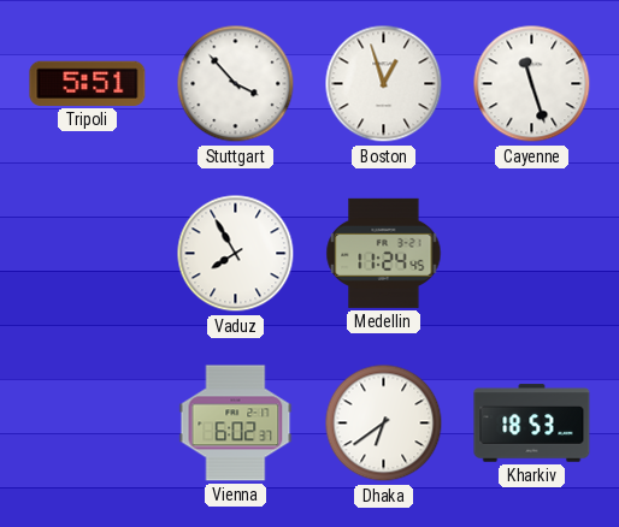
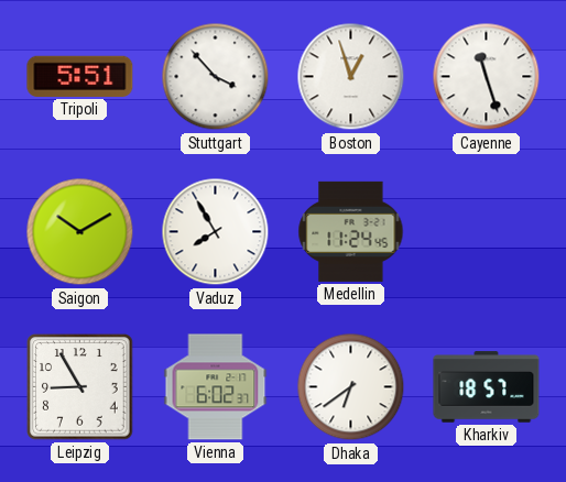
Saigon: none -> 10:10
Leipzig: none -> 8:55
Kharkiv: 18:53 -> 18:57
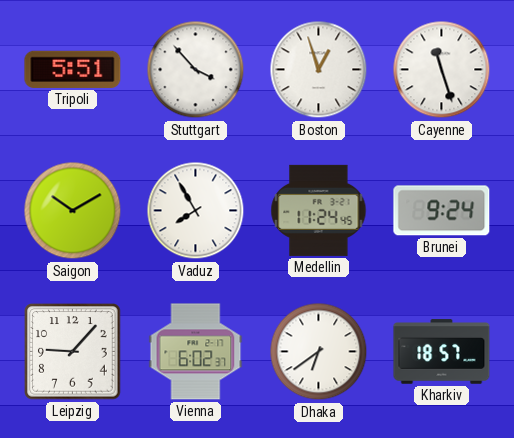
Brunei: none -> 9:24
Leipzig: 8:55 -> 9:07
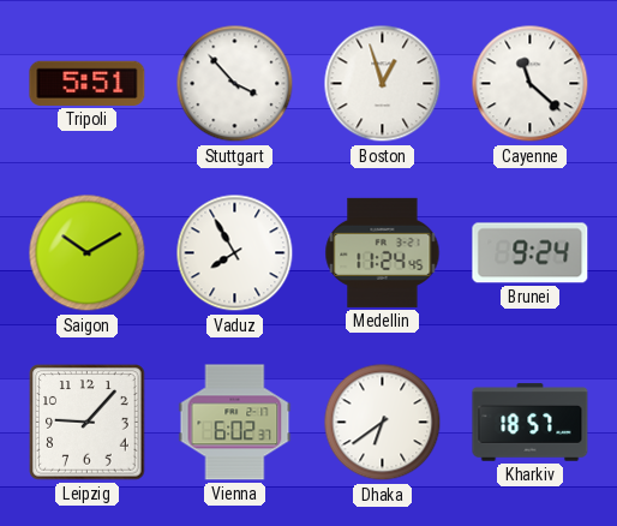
Cayenne: 11:27 -> 11:22
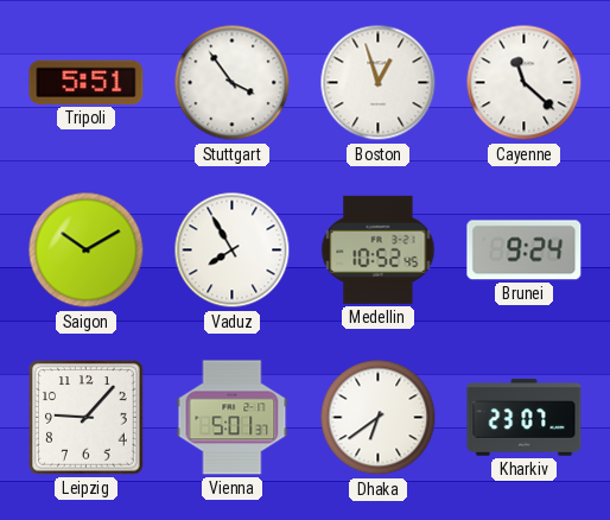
Stuttgart: 3:53 -> 3:54
Medellin: 11:24 -> 10:52
Vienna: 6:02 -> 5:01
Kharkiv: 18:57 -> 23:07
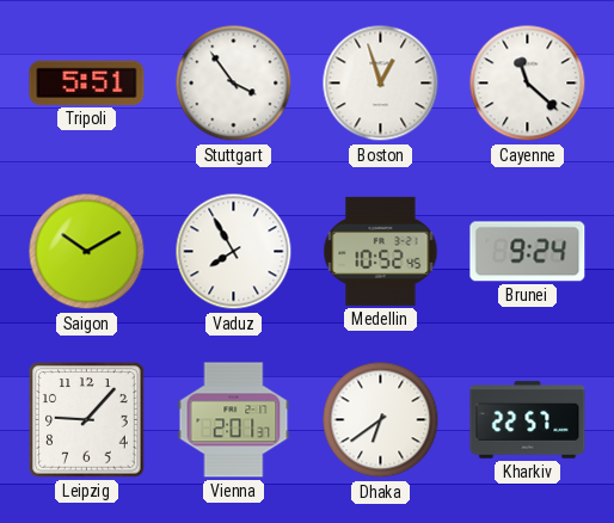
Vienna: 5:01 -> 2:01
Kharkiv: 23:07 -> 22:57
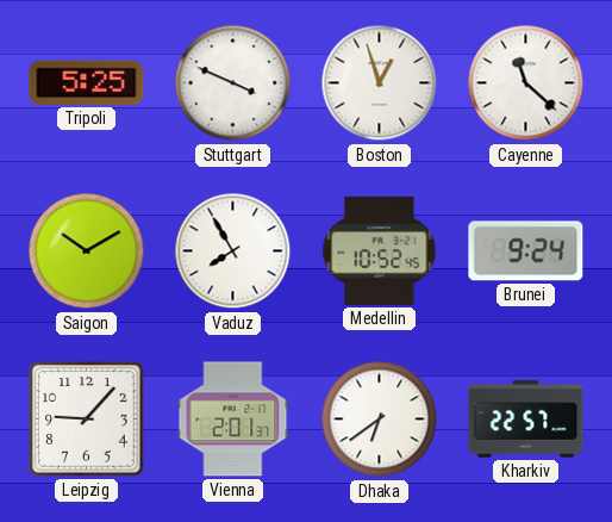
Tripoli: 5:51 -> 5:25
Stuttgart: 3:54 -> 3:49
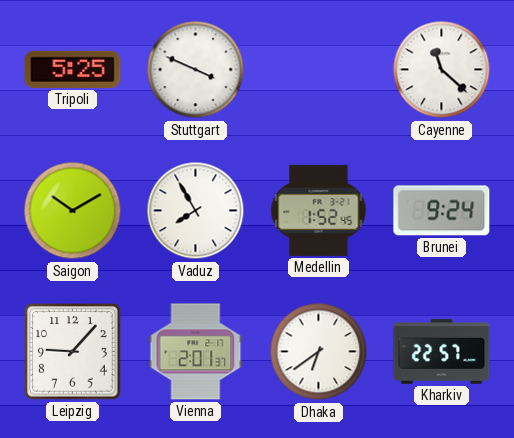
Boston: 12:57 -> none
Medellin: 10:52 -> 1:52
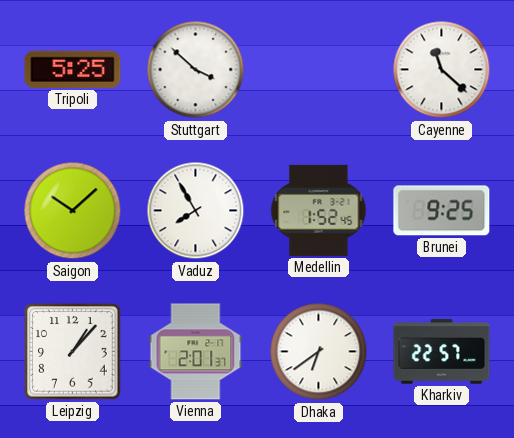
Stuttgart: 3:49 -> 3:52
Saigon: 10:10 -> 10:08
Brunei: 9:24 -> 9:25
Leipzig: 9:07 -> 1:07
